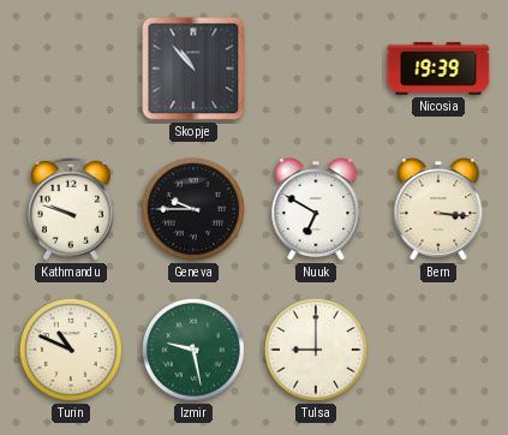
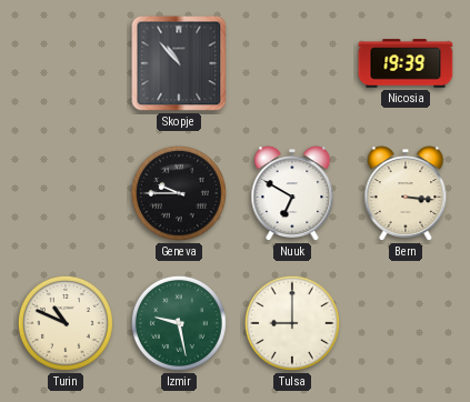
Kathmandu: 9:48 -> none
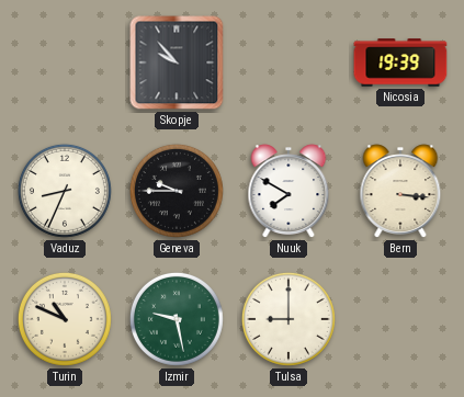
Skopje: 10:53 -> 9:53
Vaduz: none -> 8:34
Nuuk: 6:50 -> 7:50
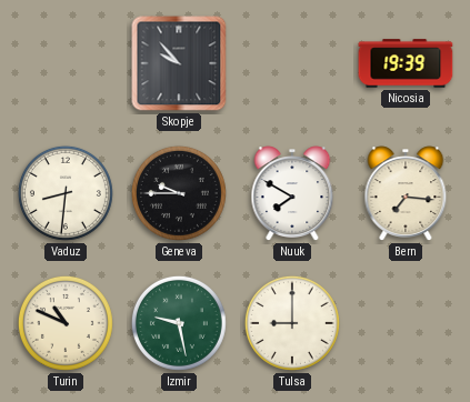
Vaduz: 8:34 -> 8:31
Bern: 3:16 -> 7:16
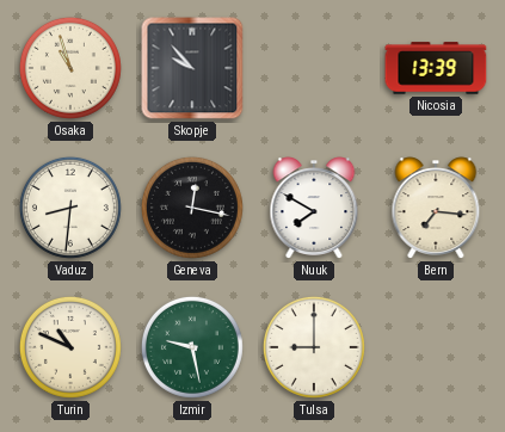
Osaka: none -> 10:57
Nicosia: 19:39 -> 13:39
Geneva: 9:45 -> 12:17
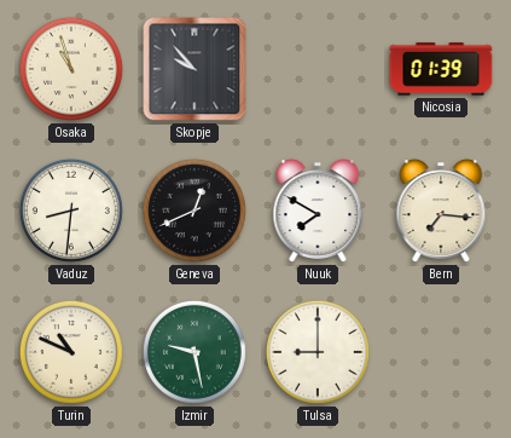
Nicosia: 13:39 -> 01:39
Geneva: 12:17 -> 12:41
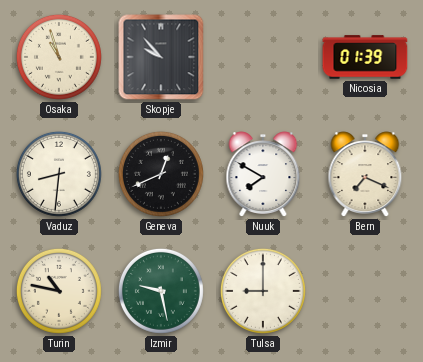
Bern: 7:16 -> 7:19
Turin: 10:49 -> 10:47
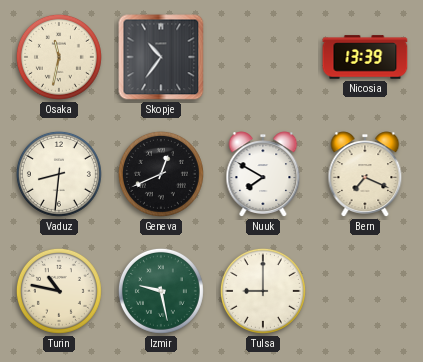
Osaka: 10:57 -> 11:32
Skopje: 9:53 -> 10:36
Nicosia: 01:39 -> 13:39
